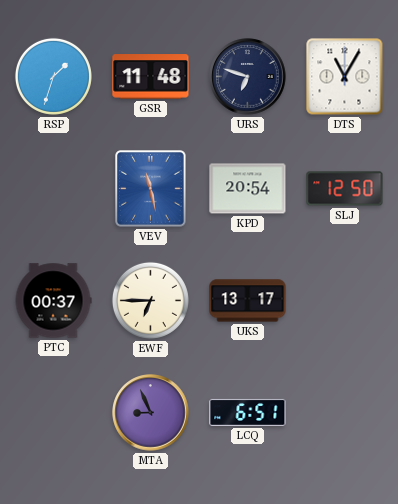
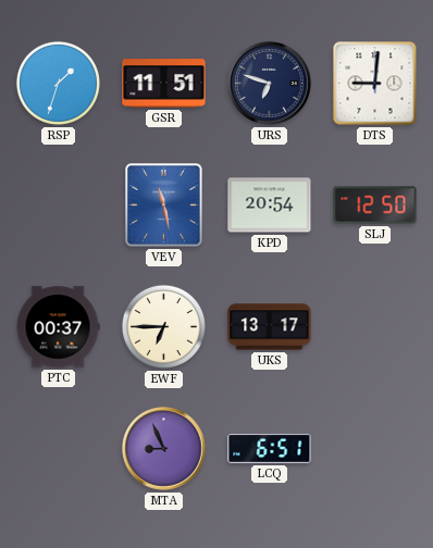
GSR: 11:48 -> 11:51
DTS: 11:05 -> 9:01
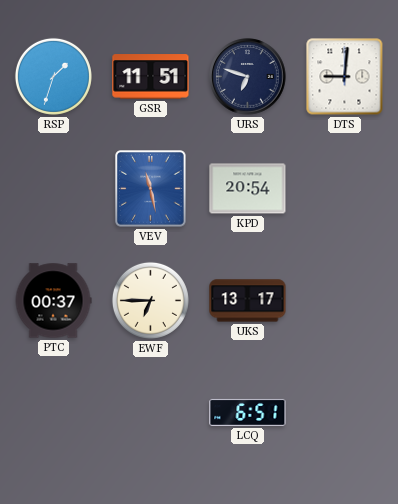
SLJ: 12:50 -> none
MTA: 8:56 -> none
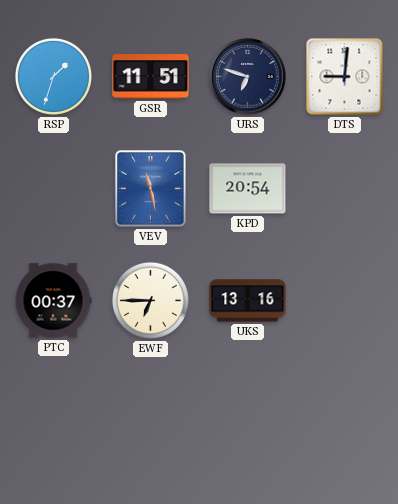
UKS: 13:17 -> 13:16
LCQ: 6:51 -> none
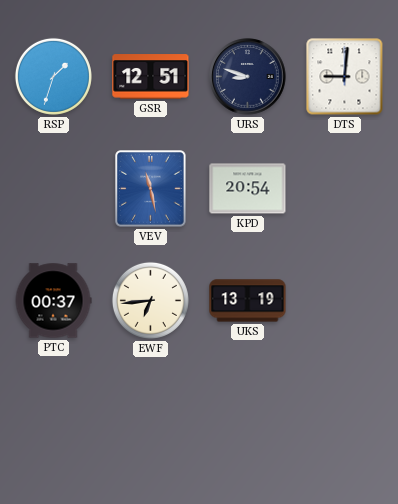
GSR: 11:51 -> 12:51
URS: 6:48 -> 8:48
EWF: 6:45 -> 6:44
UKS: 13:16 -> 13:19
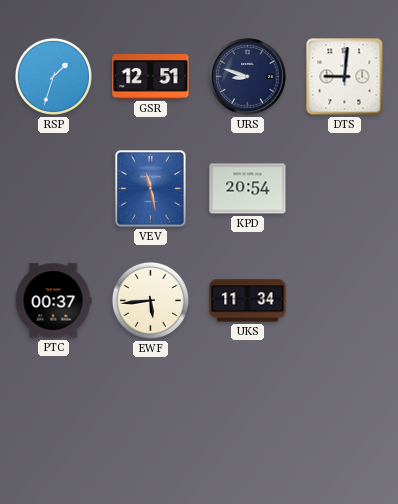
EWF: 6:44 -> 5:44
UKS: 13:19 -> 11:34
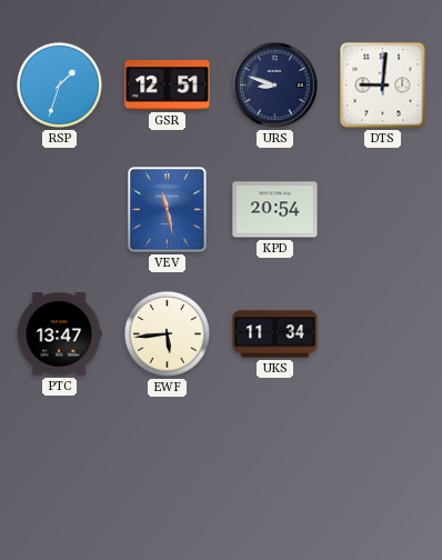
PTC: 00:37 -> 13:47
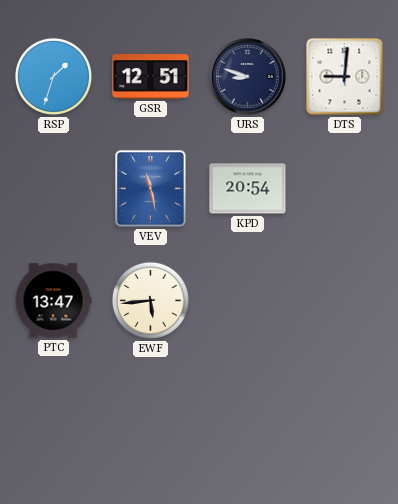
UKS: 11:34 -> none
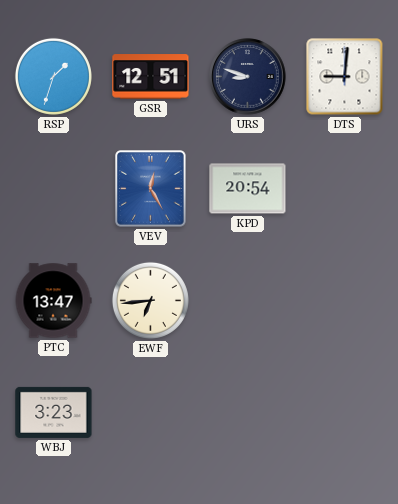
VEV: 11:28 -> 12:25
EWF: 5:44 -> 6:44
WBJ: none -> 3:23
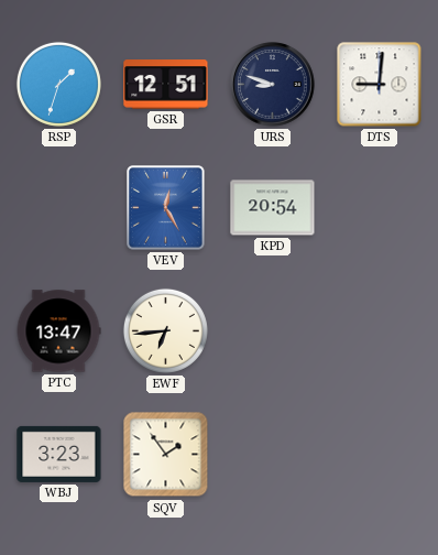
SQV: none -> 1:54
